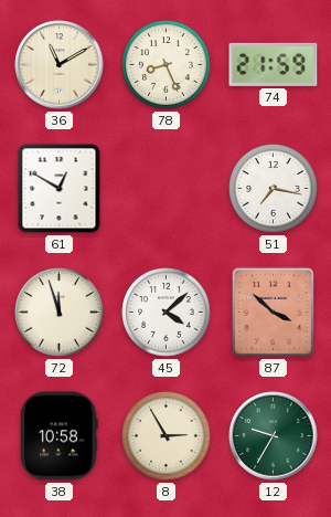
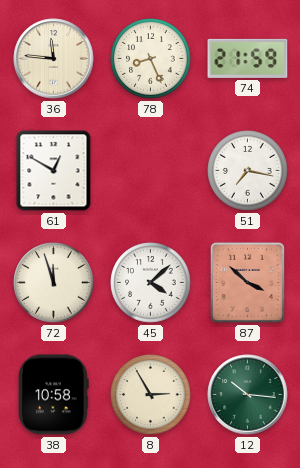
36: 11:10 -> 11:46
12: 9:35 -> 10:16
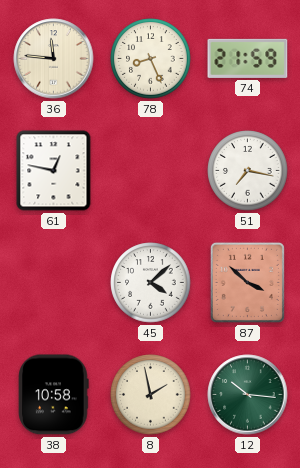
61: 12:50 -> 12:47
72: 11:57 -> none
8: 2:55 -> 1:58
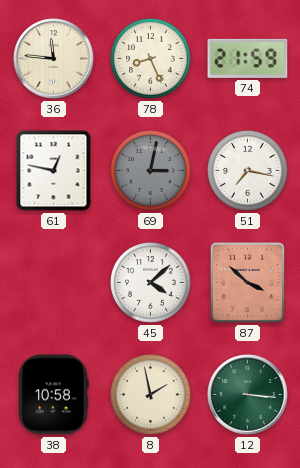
69: none -> 3:02
12: 10:16 -> 3:16
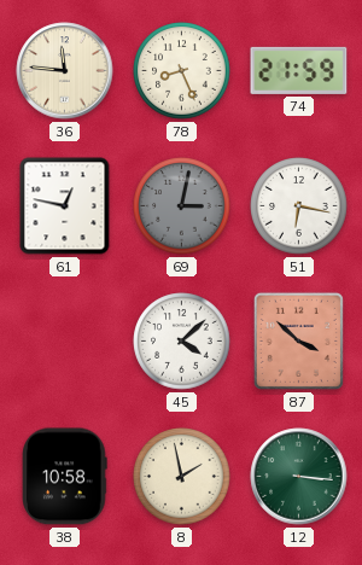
51: 7:17 -> 6:17
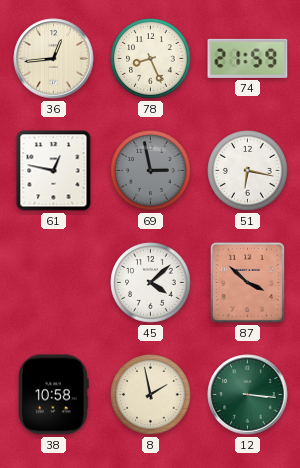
36: 11:46 -> 12:44
69: 3:02 -> 2:58
